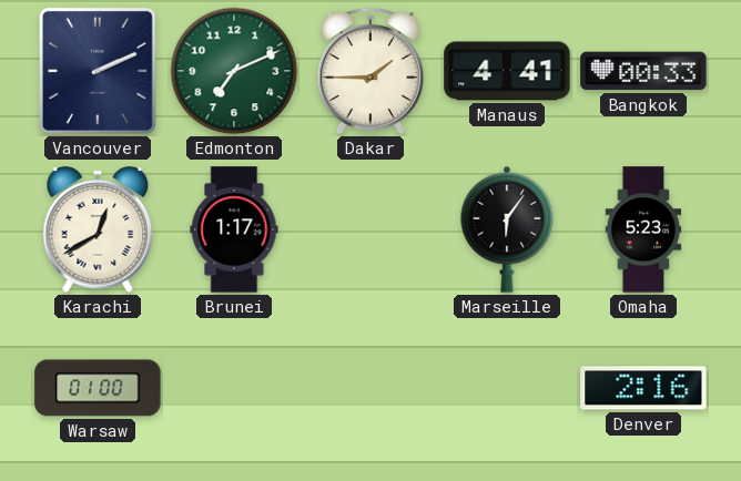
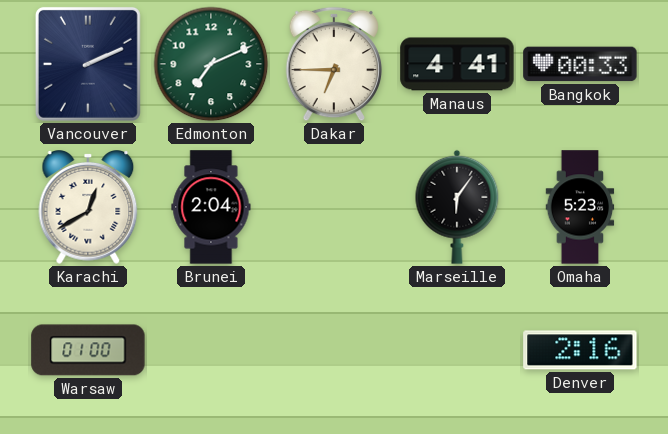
Dakar: 1:45 -> 6:45
Brunei: 1:17 -> 2:04
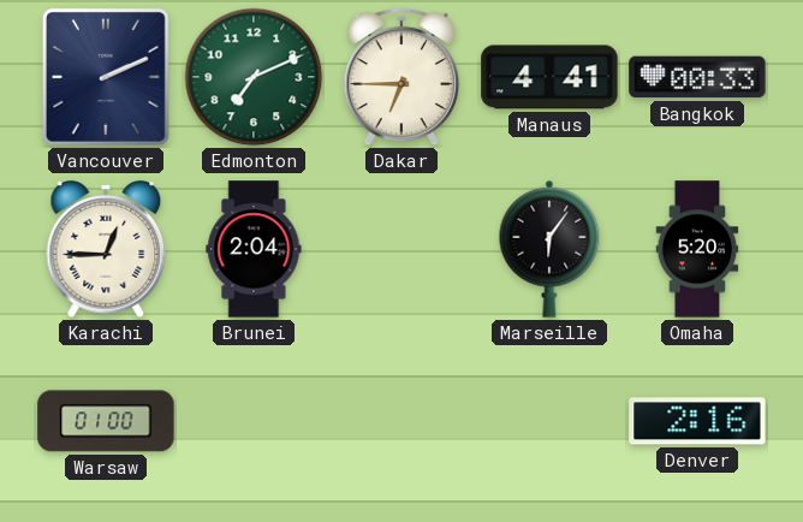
Karachi: 12:40 -> 12:45
Omaha: 5:23 -> 5:20
